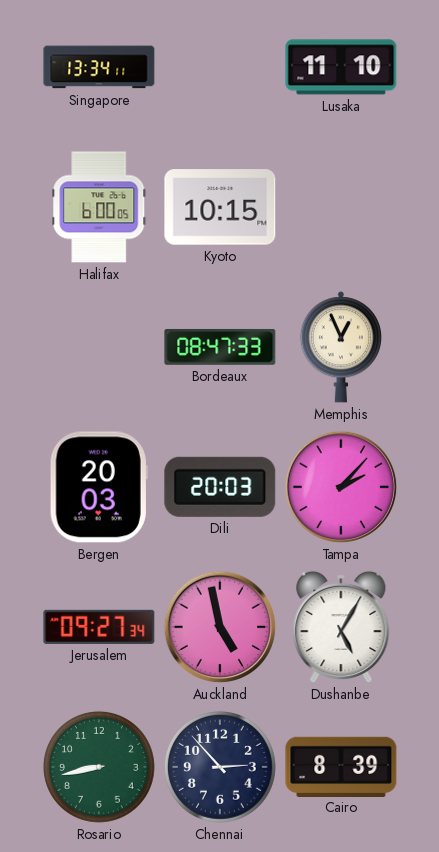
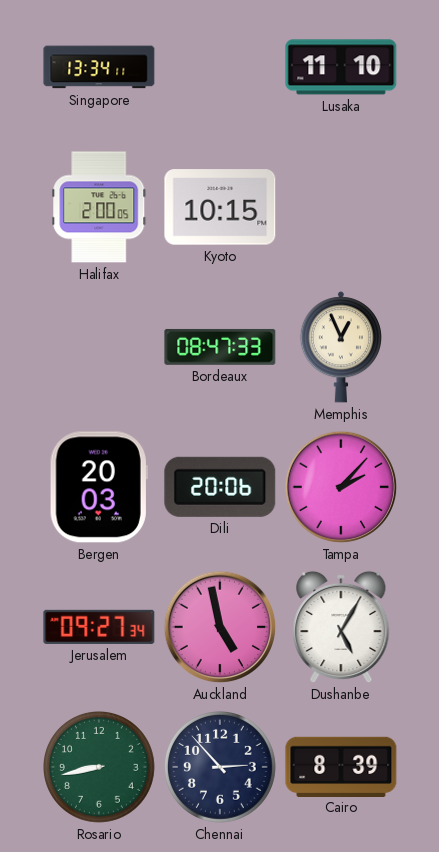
Halifax: 6:00 -> 2:00
Dili: 20:03 -> 20:06
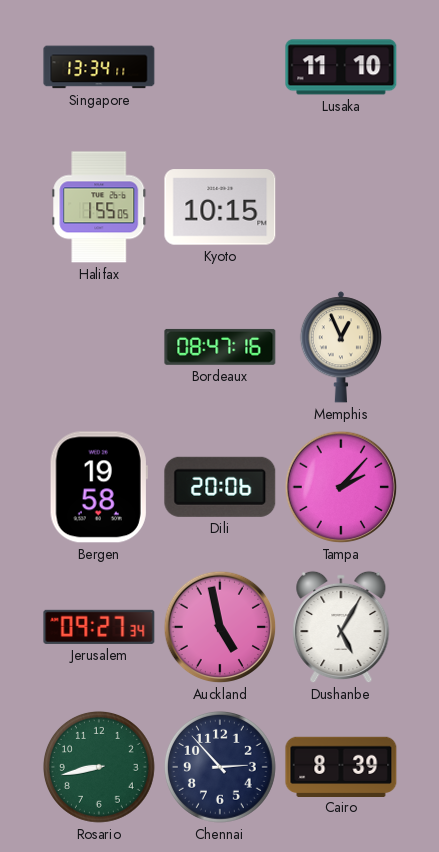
Halifax: 2:00 -> 1:55
Bordeaux: 08:47:33 -> 08:47:16
Bergen: 20:03 -> 19:58
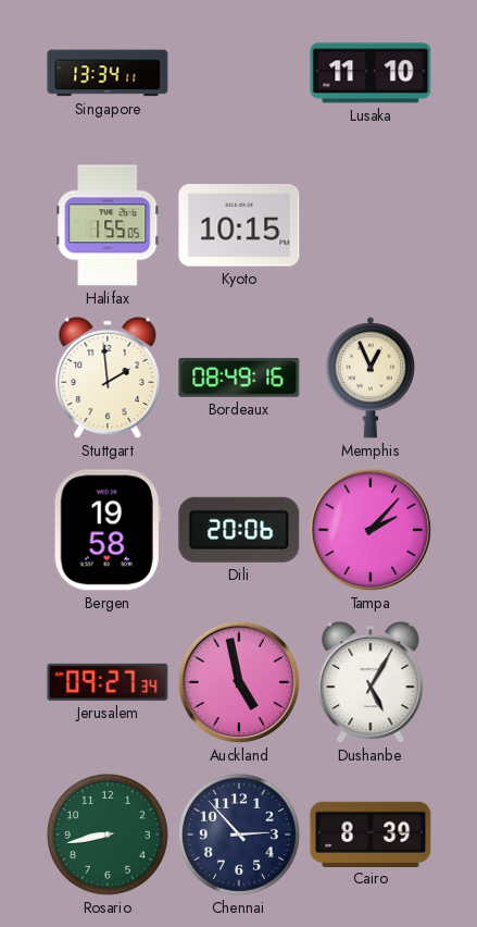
Stuttgart: none -> 1:59
Bordeaux: 08:47 -> 08:49
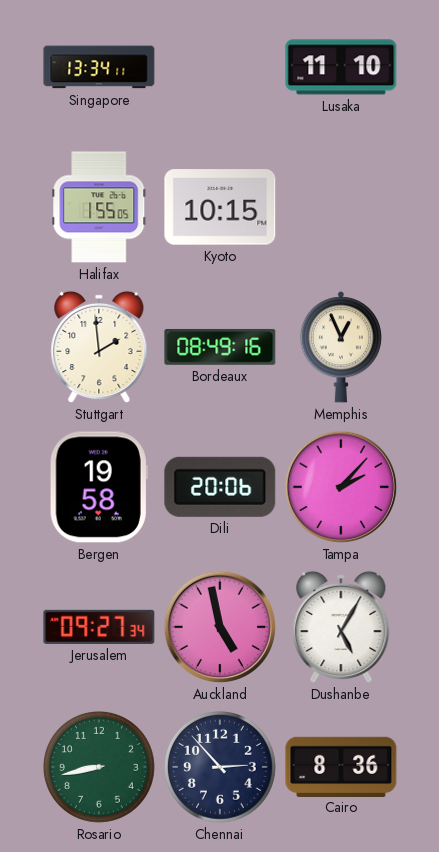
Cairo: 8:39 -> 8:36
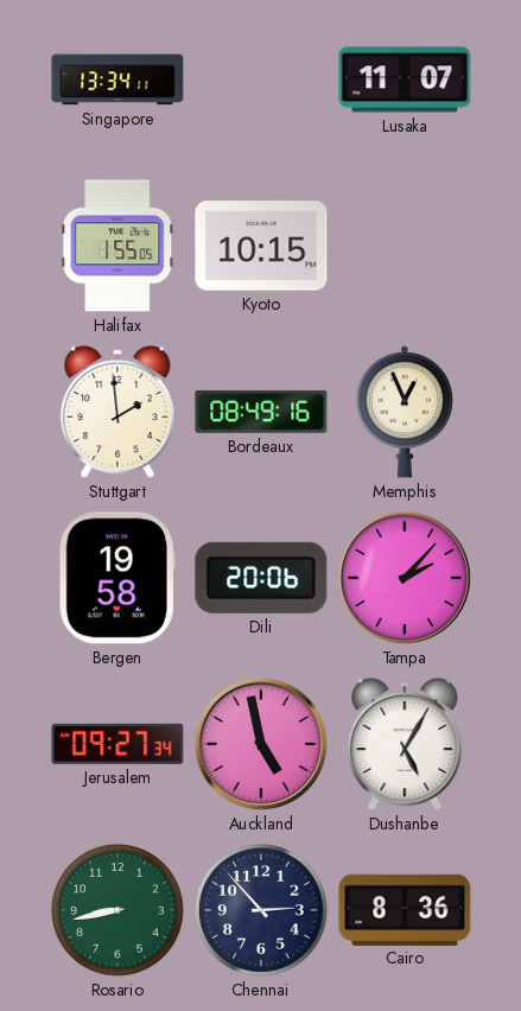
Lusaka: 11:10 -> 11:07
